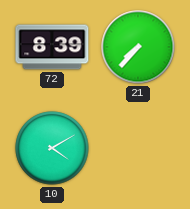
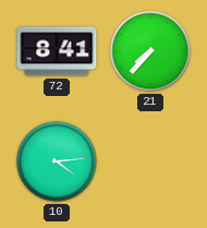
72: 8:39 -> 8:41
10: 4:10 -> 4:14
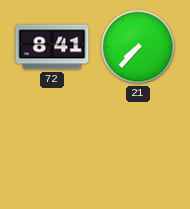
10: 4:14 -> none
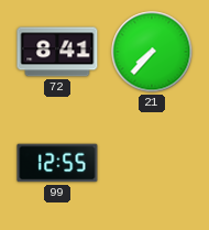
99: none -> 12:55
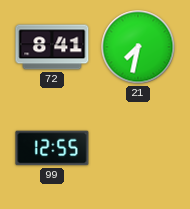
21: 7:37 -> 7:32
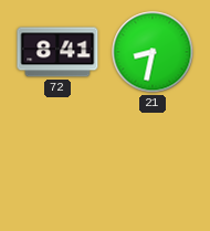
21: 7:32 -> 8:32
99: 12:55 -> none
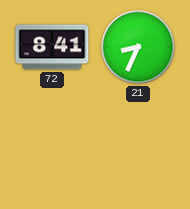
21: 8:32 -> 8:34
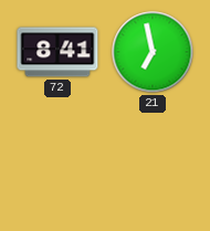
21: 8:34 -> 6:58
